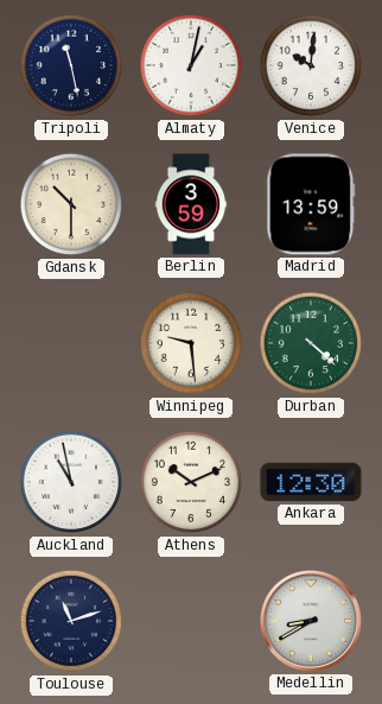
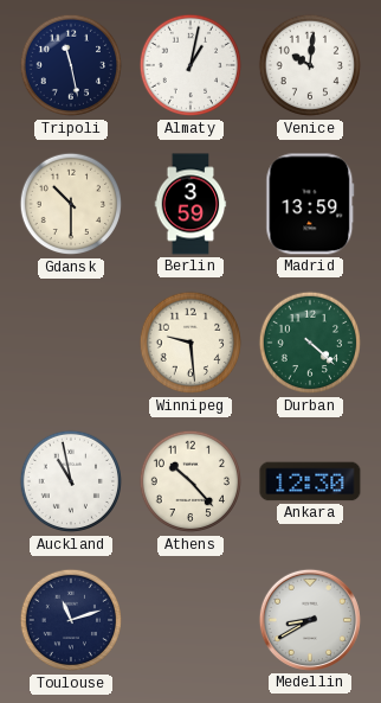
Athens: 10:11 -> 10:23
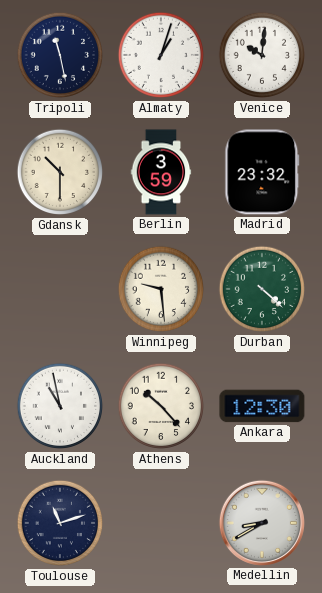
Almaty: 1:02 -> 1:03
Madrid: 13:59 -> 23:32
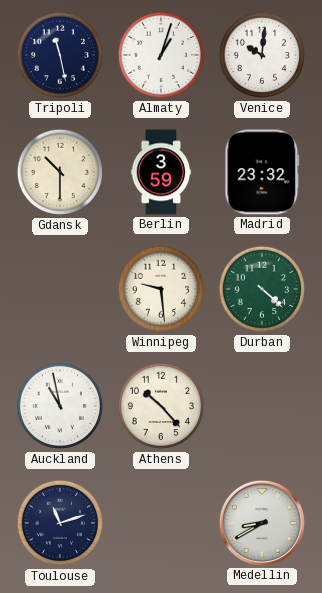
Ankara: 12:30 -> none
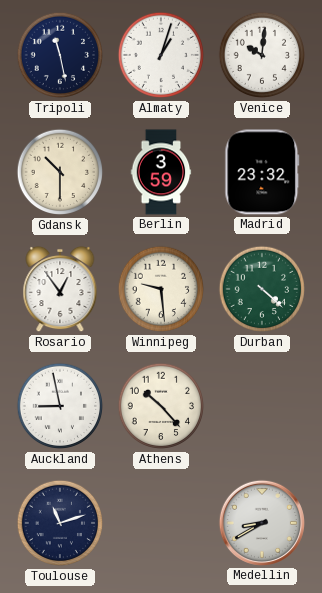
Rosario: none -> 12:54
Auckland: 10:58 -> 8:58
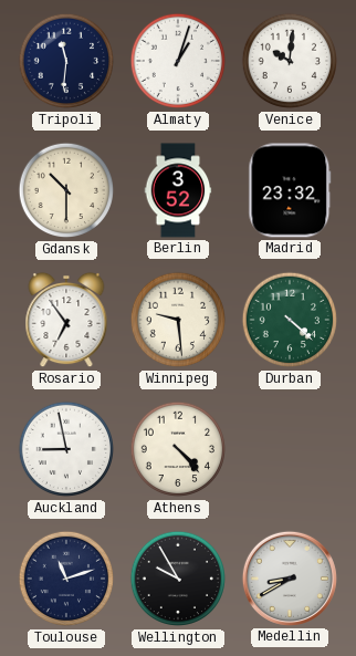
Tripoli: 11:28 -> 11:31
Berlin: 3:59 -> 3:52
Rosario: 12:54 -> 6:54
Athens: 10:23 -> 4:23
Wellington: none -> 9:55
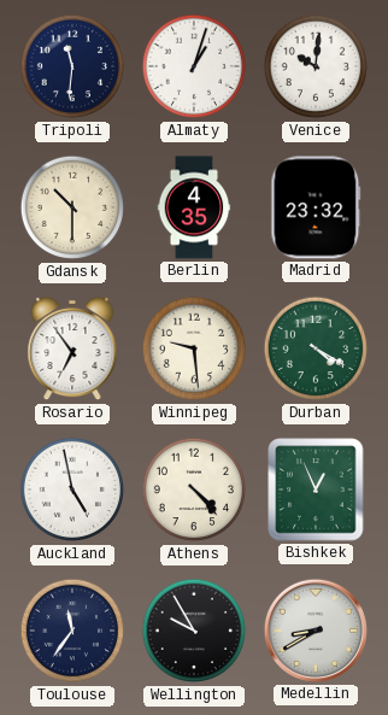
Berlin: 3:52 -> 4:35
Durban: 4:22 -> 4:20
Auckland: 8:58 -> 4:58
Bishkek: none -> 12:56
Toulouse: 11:12 -> 11:36
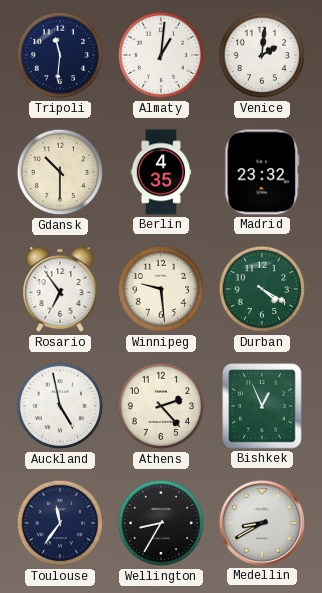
Almaty: 1:03 -> 1:01
Venice: 10:01 -> 2:01
Athens: 4:23 -> 2:23
Wellington: 9:55 -> 8:35
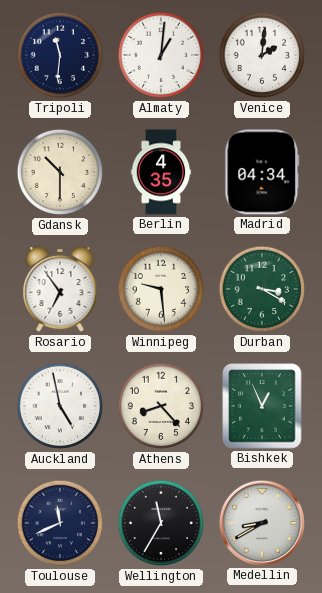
Madrid: 23:32 -> 04:34
Durban: 4:20 -> 3:20
Athens: 2:23 -> 8:23
Toulouse: 11:36 -> 11:41
Wellington: 8:35 -> 11:35
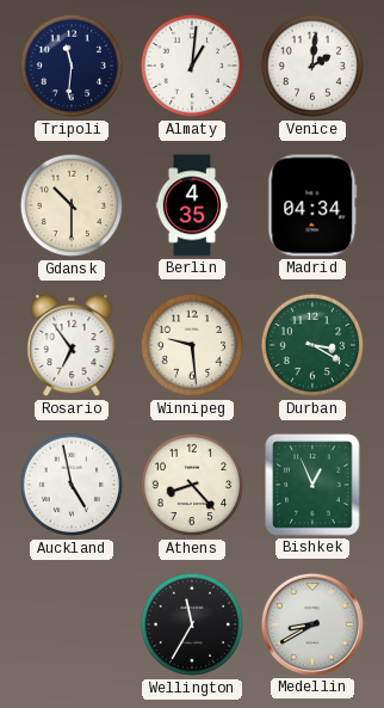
Toulouse: 11:41 -> none
